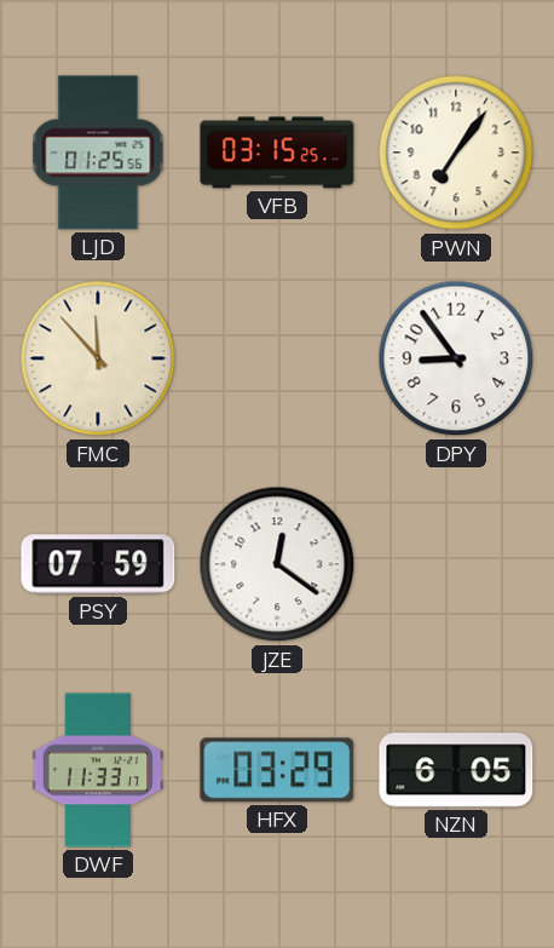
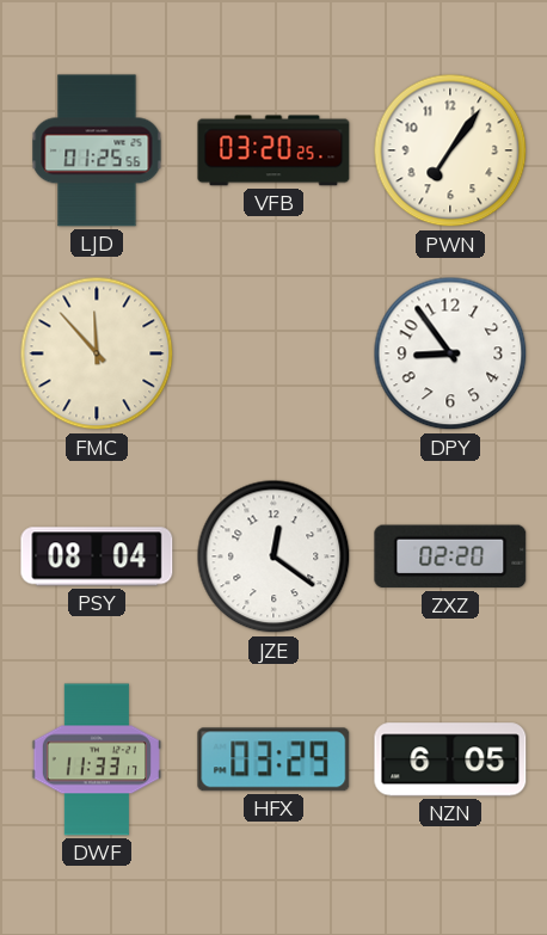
VFB: 03:15 -> 03:20
PSY: 07:59 -> 08:04
ZXZ: none -> 02:20
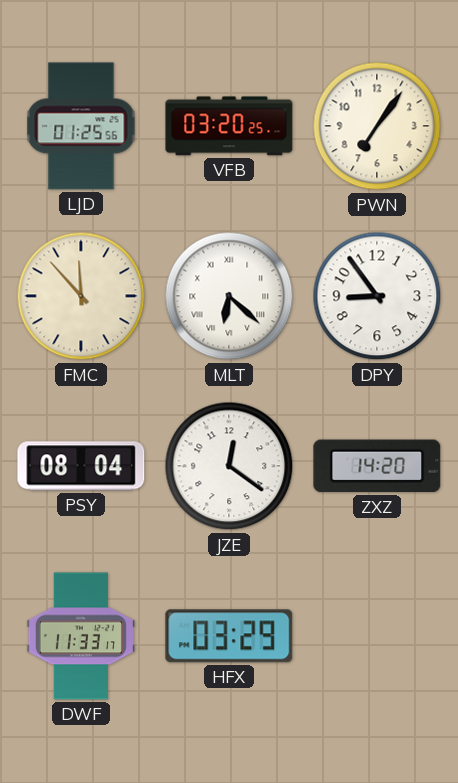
MLT: none -> 6:22
ZXZ: 02:20 -> 14:20
NZN: 6:05 -> none
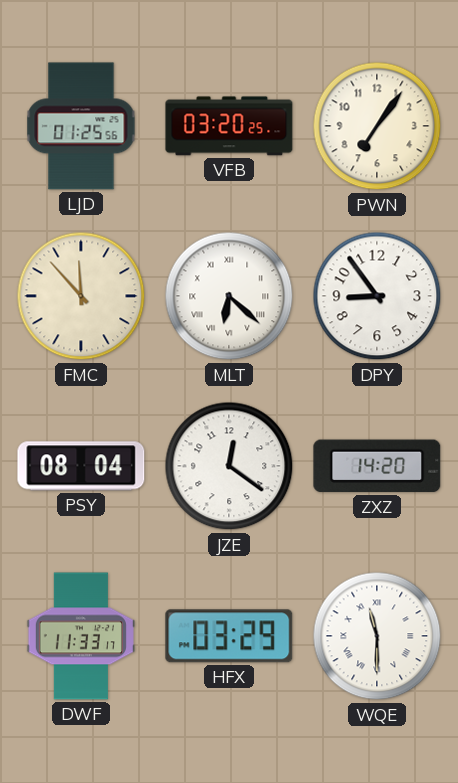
WQE: none -> 11:30
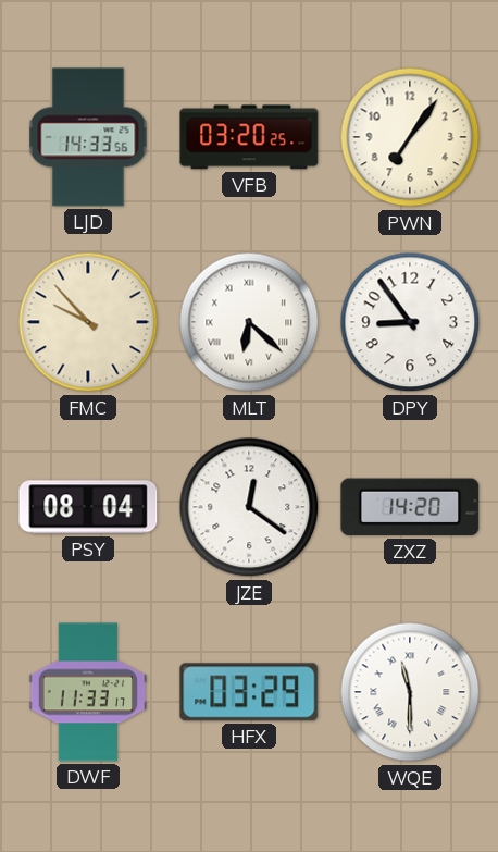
LJD: 01:25 -> 14:33
FMC: 11:53 -> 9:53
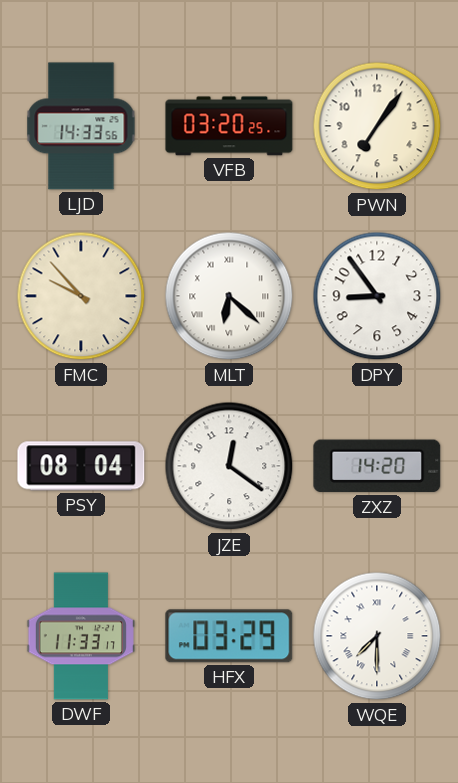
WQE: 11:30 -> 7:30
